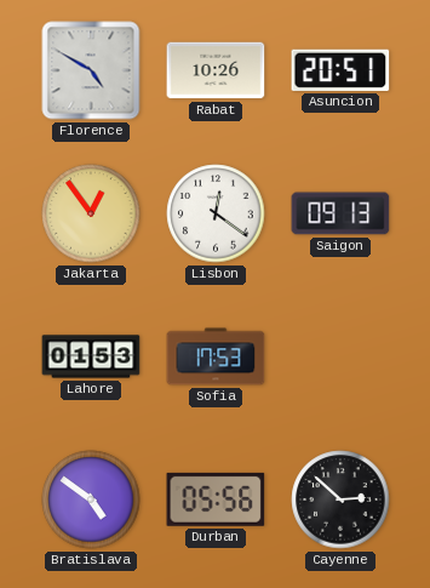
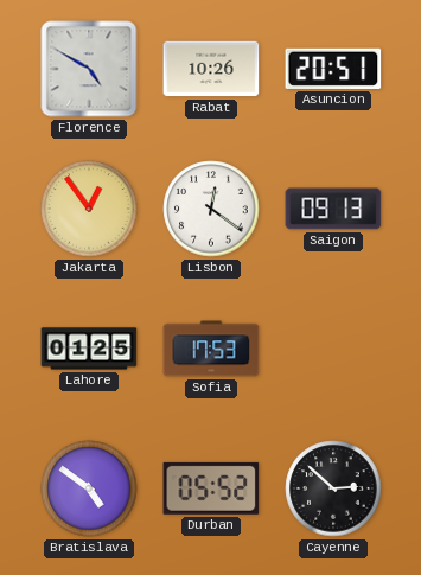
Lahore: 01:53 -> 01:25
Durban: 05:56 -> 05:52
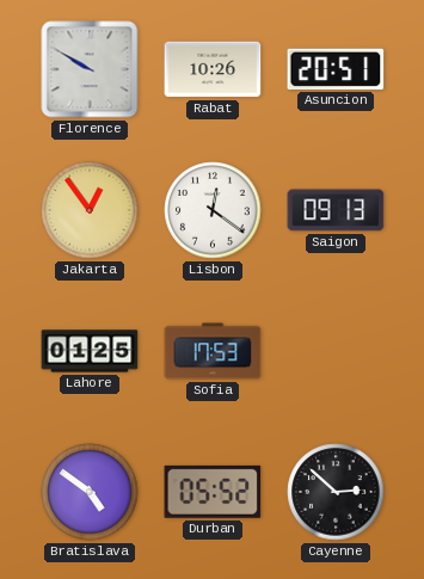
Florence: 4:50 -> 9:50
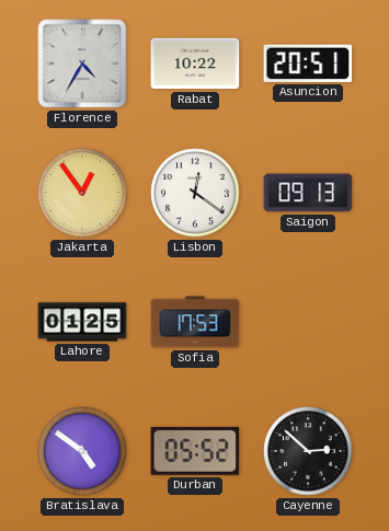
Florence: 9:50 -> 4:35
Rabat: 10:26 -> 10:22
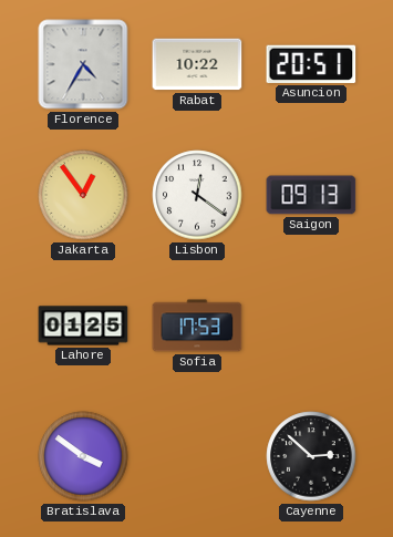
Bratislava: 4:51 -> 3:51
Durban: 05:52 -> none
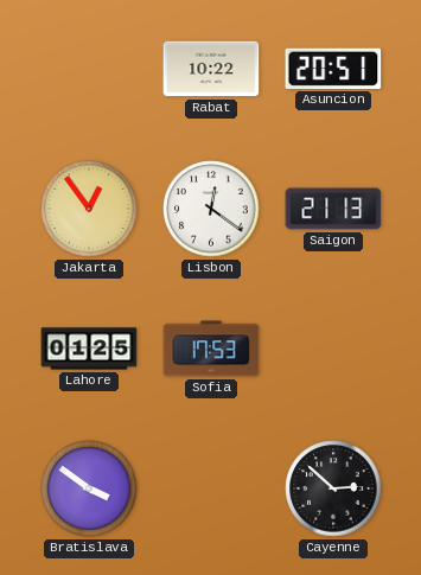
Florence: 4:35 -> none
Saigon: 09:13 -> 21:13
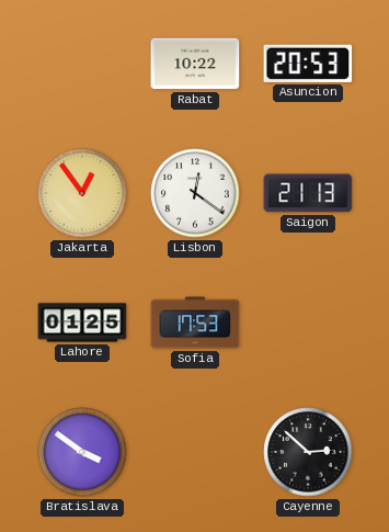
Asuncion: 20:51 -> 20:53
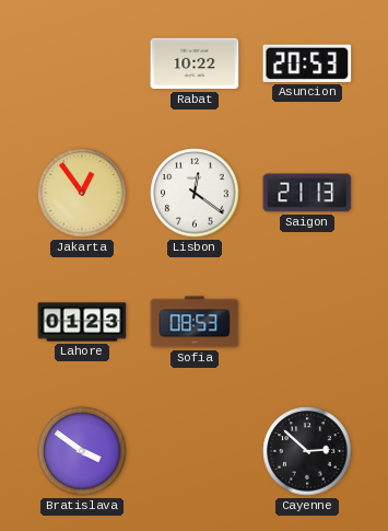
Lahore: 01:25 -> 01:23
Sofia: 17:53 -> 08:53
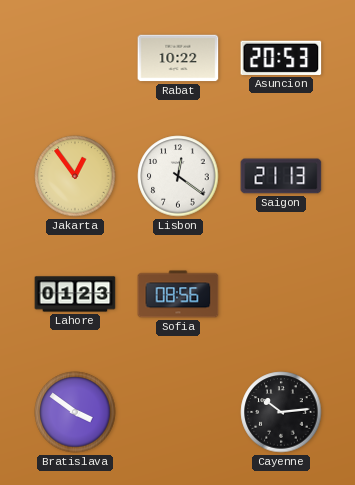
Sofia: 08:53 -> 08:56
Cayenne: 2:52 -> 10:14
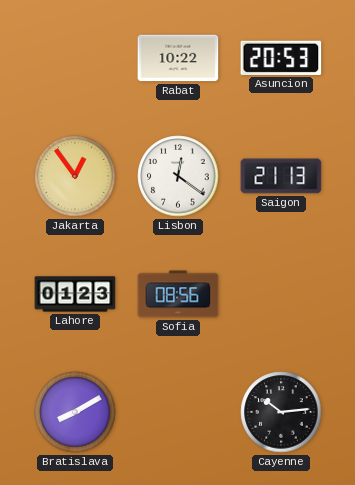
Bratislava: 3:51 -> 8:10
